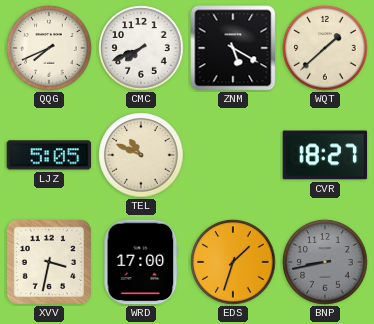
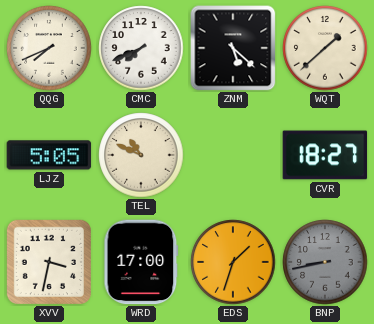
ZNM: 5:20 -> 5:22
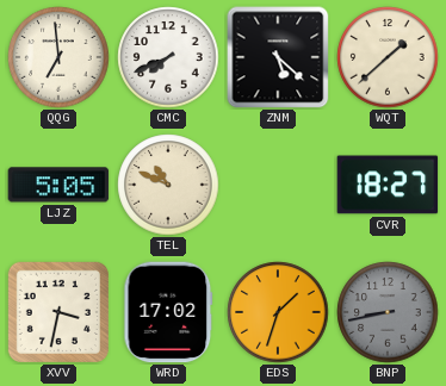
QQG: 7:41 -> 6:59
WRD: 17:00 -> 17:02
